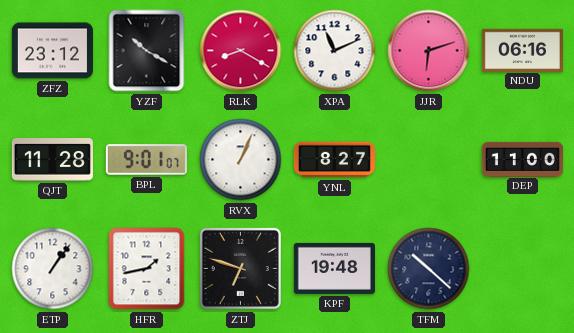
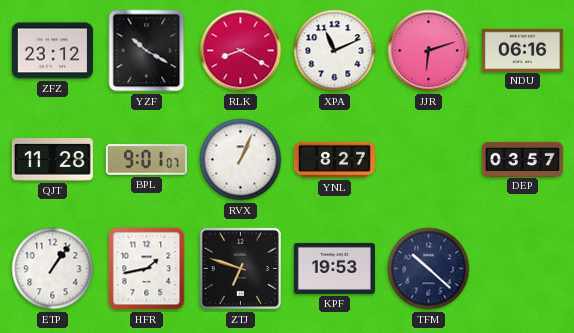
DEP: 11:00 -> 03:57
KPF: 19:48 -> 19:53
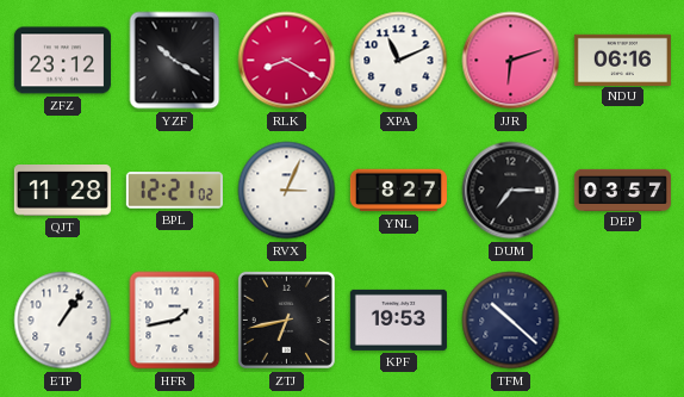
BPL: 9:01 -> 12:21
RVX: 1:04 -> 3:04
DUM: none -> 7:15
ZTJ: 6:48 -> 6:43
